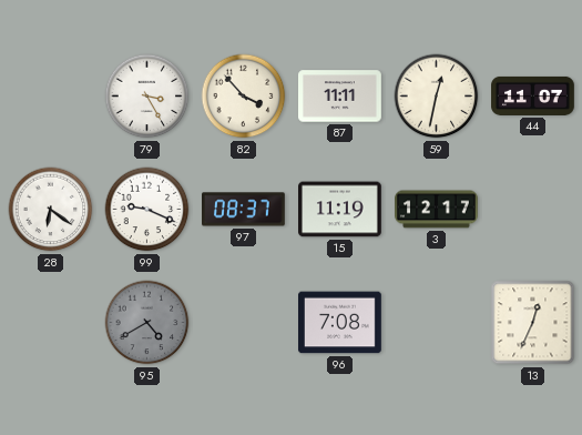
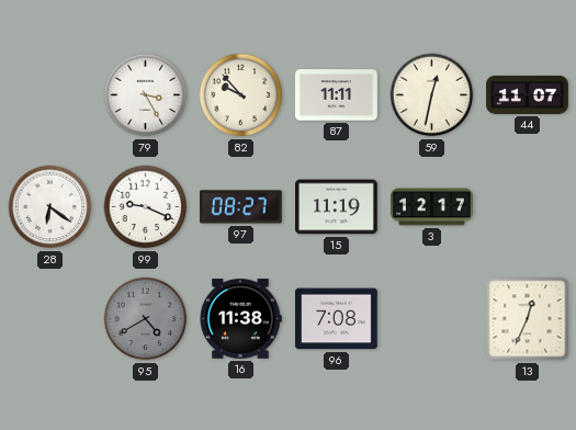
82: 3:53 -> 9:53
97: 08:37 -> 08:27
16: none -> 11:38
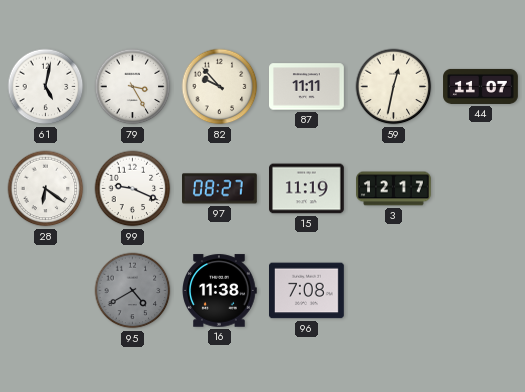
61: none -> 5:02
13: 12:34 -> none
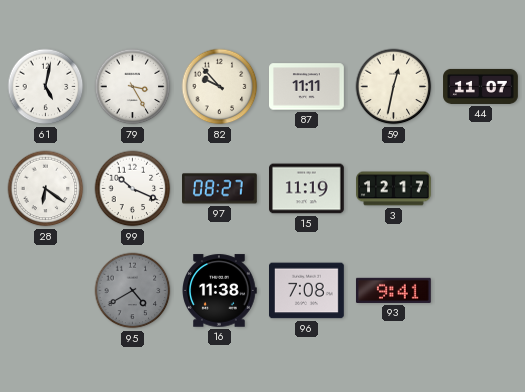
99: 9:19 -> 10:19
93: none -> 9:41
